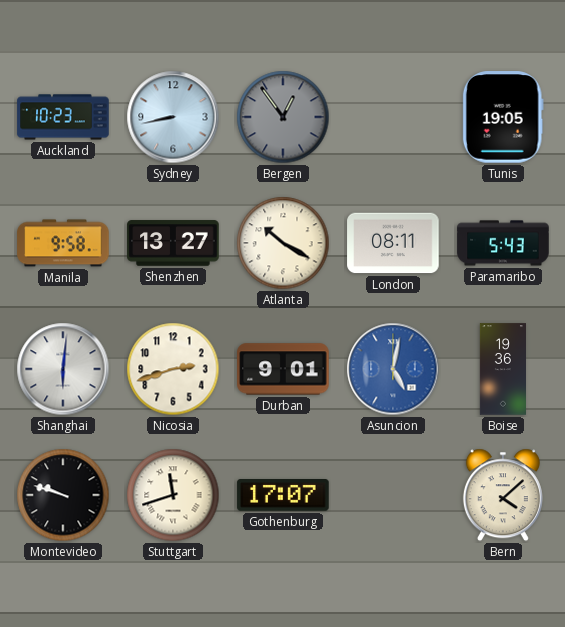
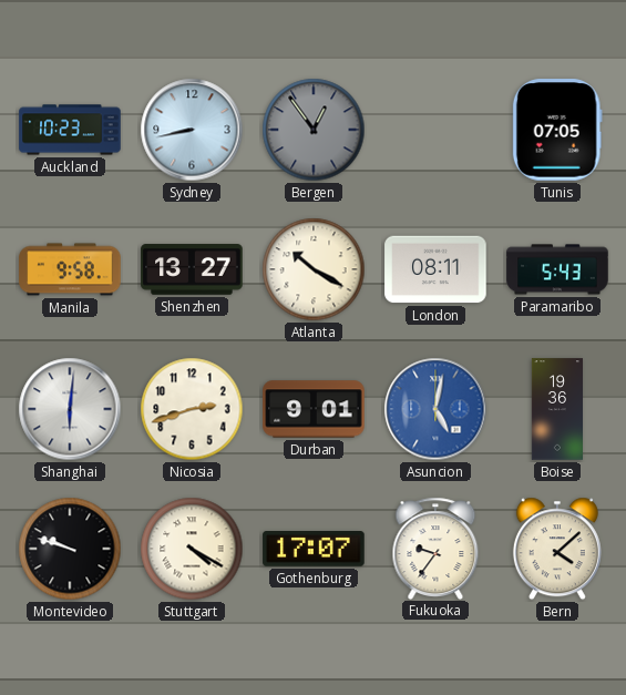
Tunis: 19:05 -> 07:05
Stuttgart: 11:42 -> 4:20
Fukuoka: none -> 9:36
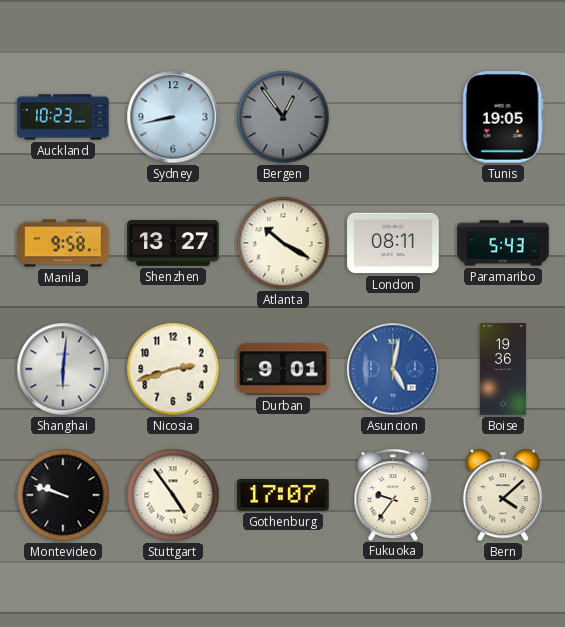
Tunis: 07:05 -> 19:05
Stuttgart: 4:20 -> 4:54
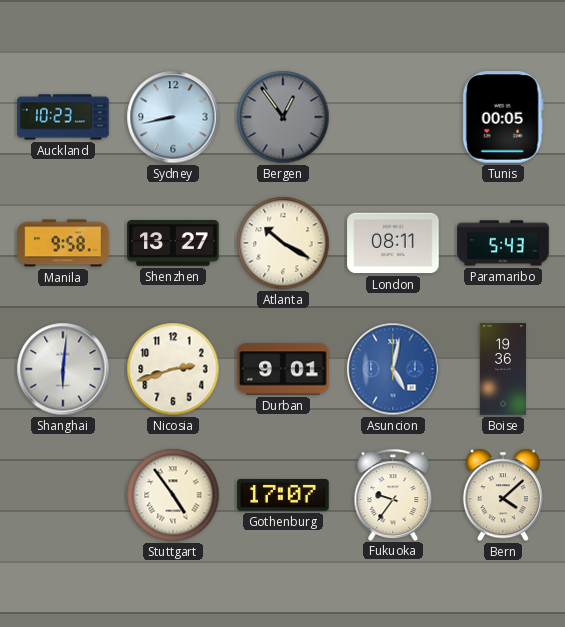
Tunis: 19:05 -> 00:05
Montevideo: 9:48 -> none
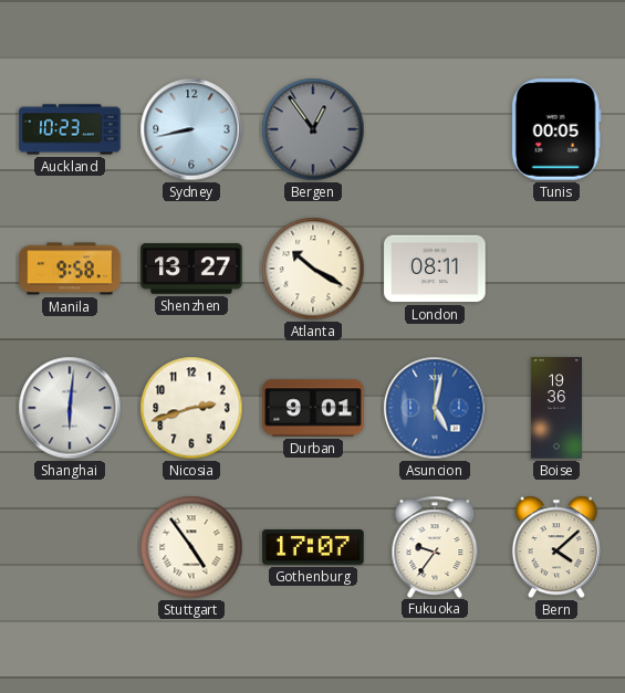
Paramaribo: 5:43 -> none
